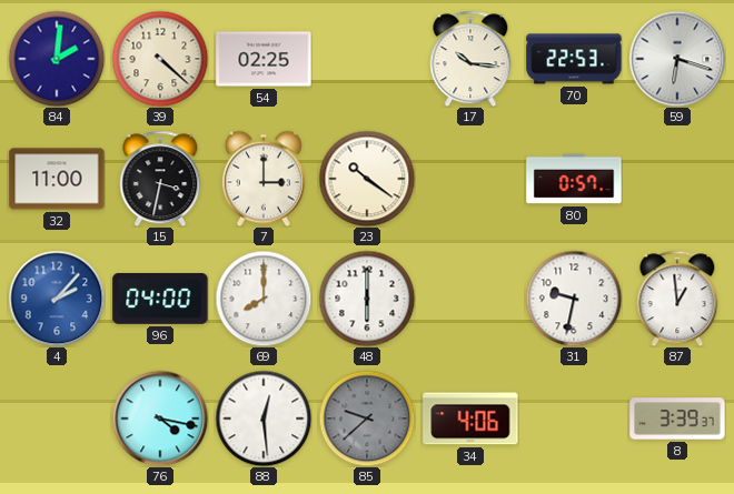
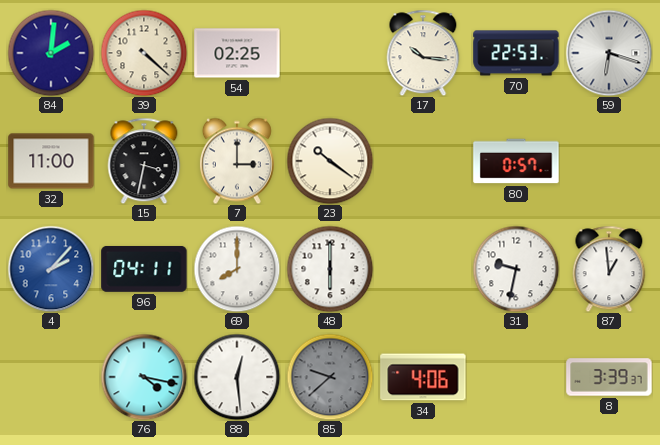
96: 04:00 -> 04:11
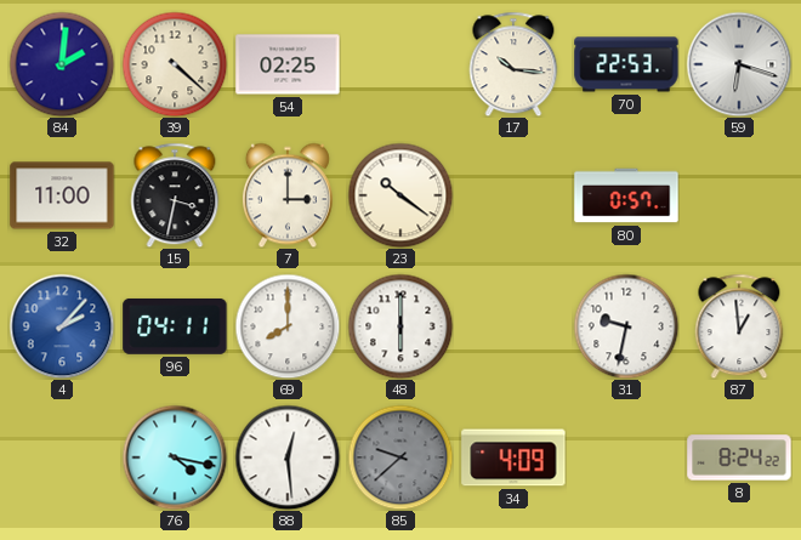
34: 4:06 -> 4:09
8: 3:39 -> 8:24
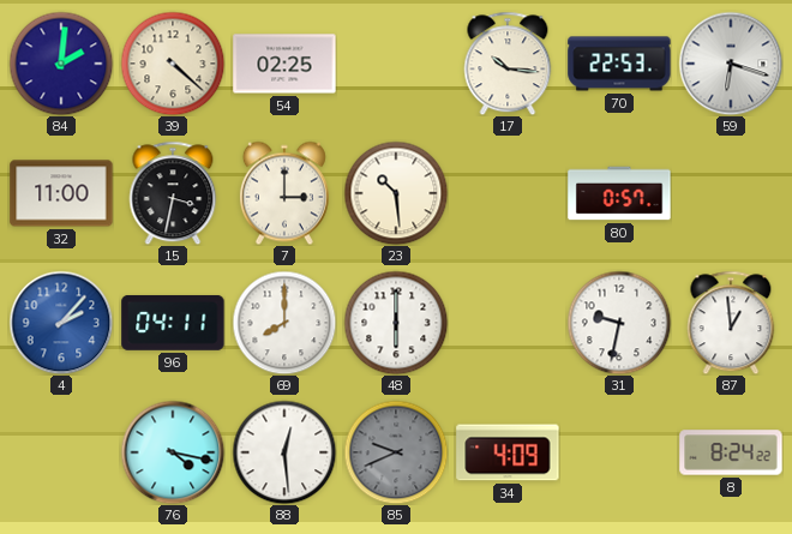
23: 10:21 -> 10:29
85: 9:38 -> 9:41
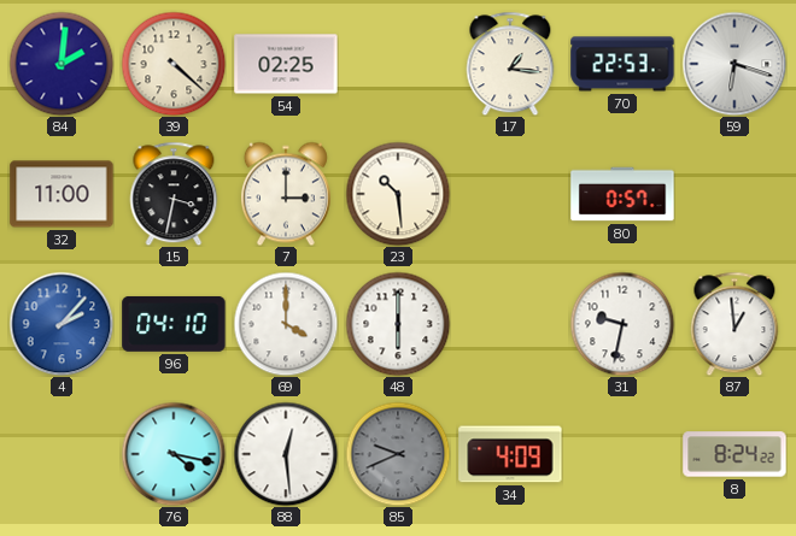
17: 10:16 -> 1:16
96: 04:11 -> 04:10
69: 8:00 -> 4:00
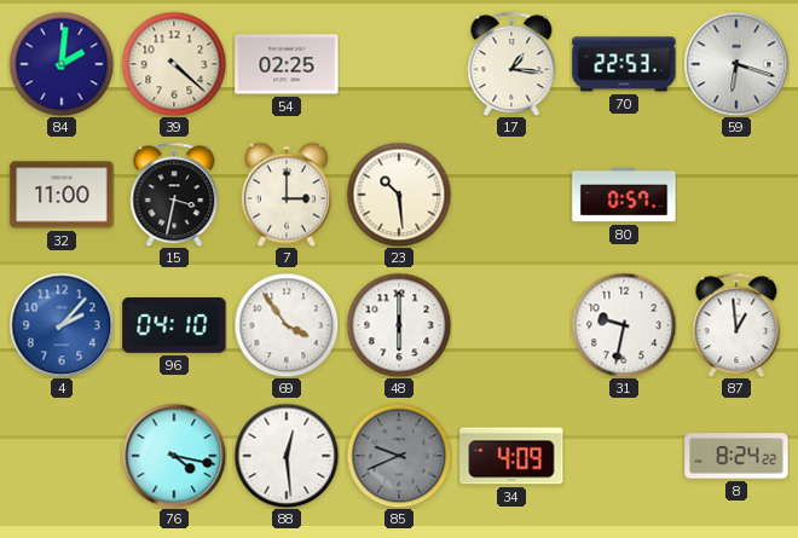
69: 4:00 -> 3:54
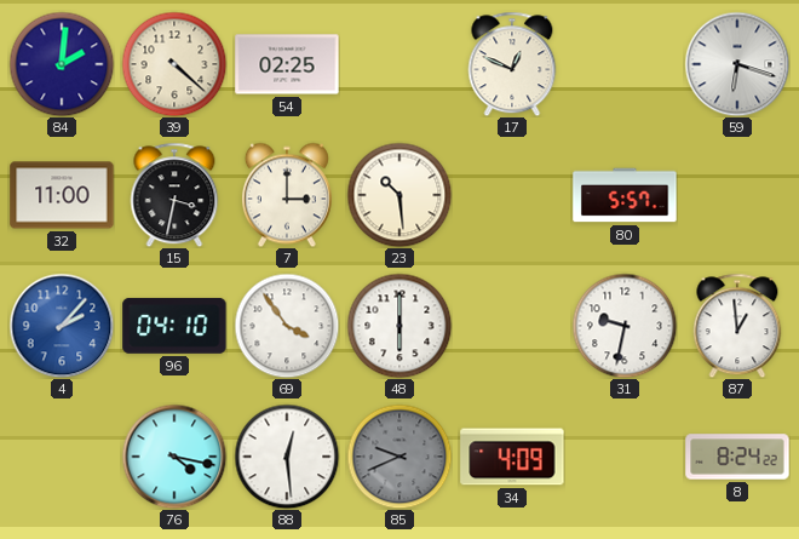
17: 1:16 -> 12:49
70: 22:53 -> none
80: 0:57 -> 5:57
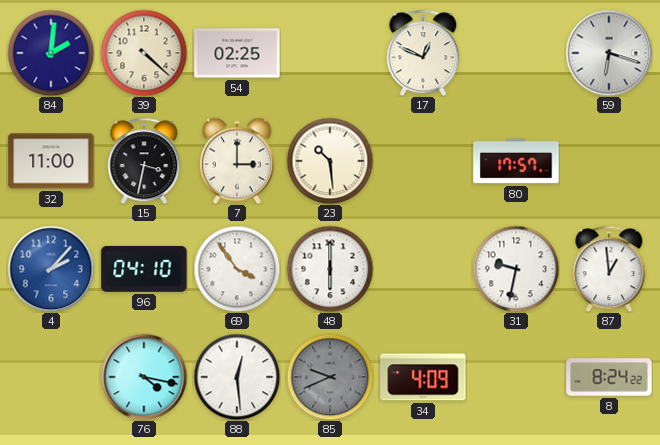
80: 5:57 -> 17:57
